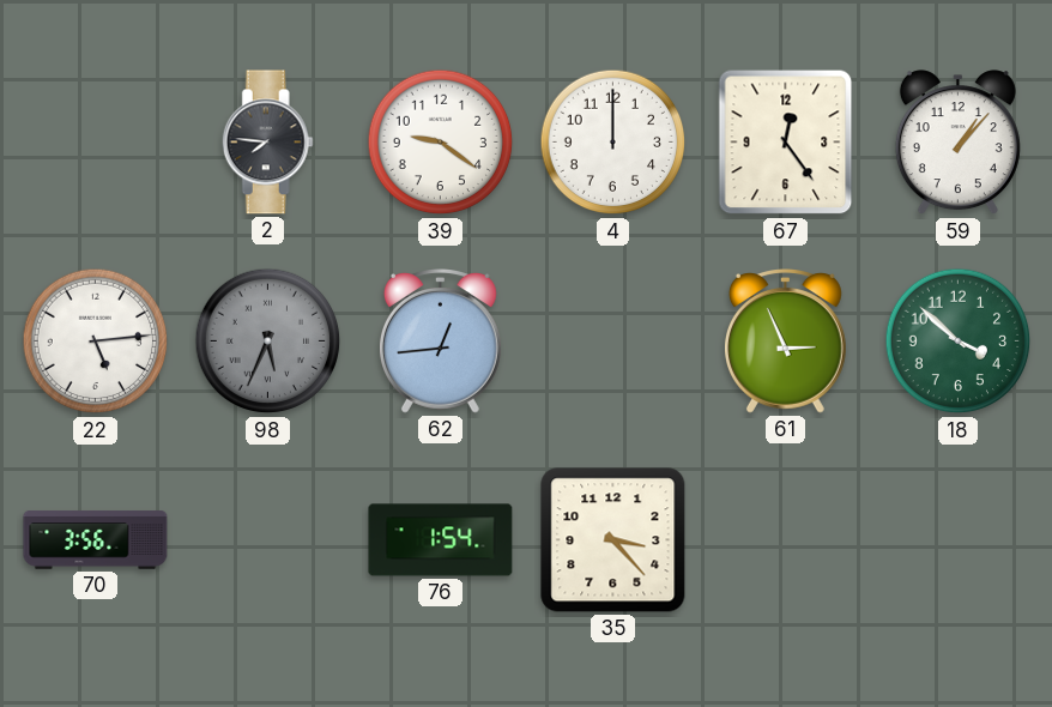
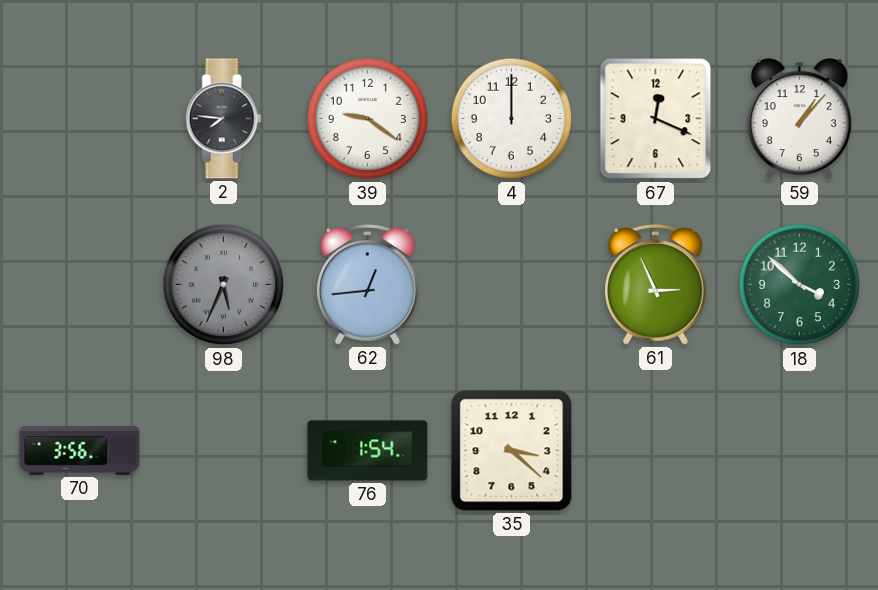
67: 12:24 -> 12:19
22: 5:14 -> none
35: 3:23 -> 3:22
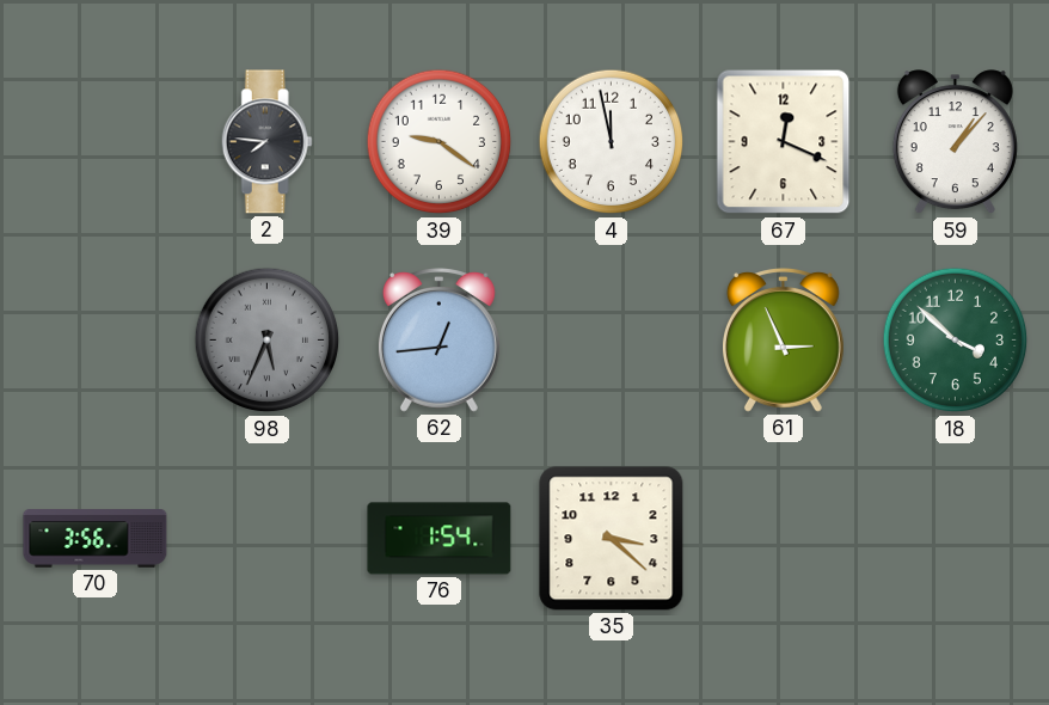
4: 12:00 -> 11:58
